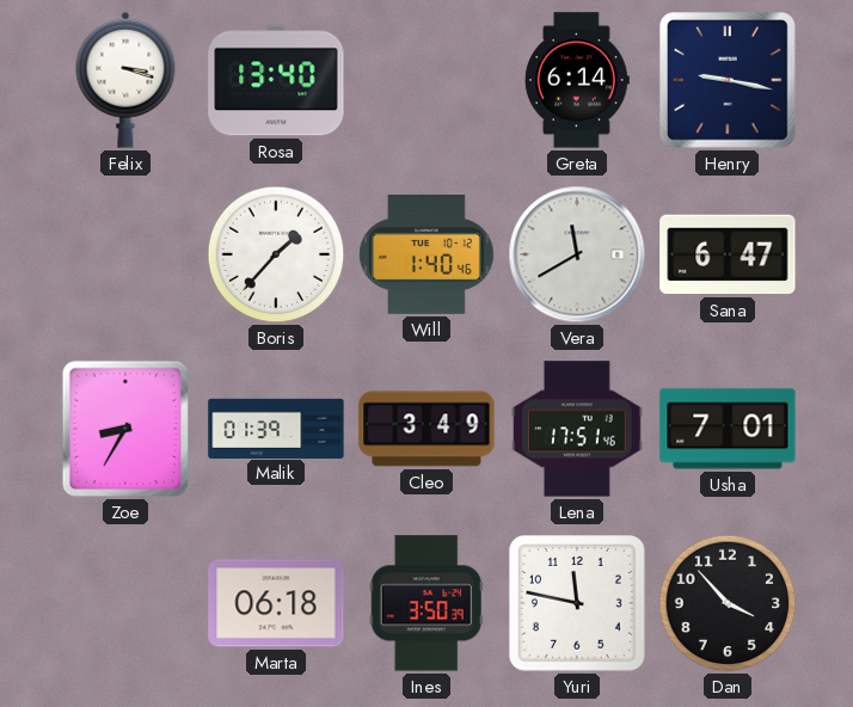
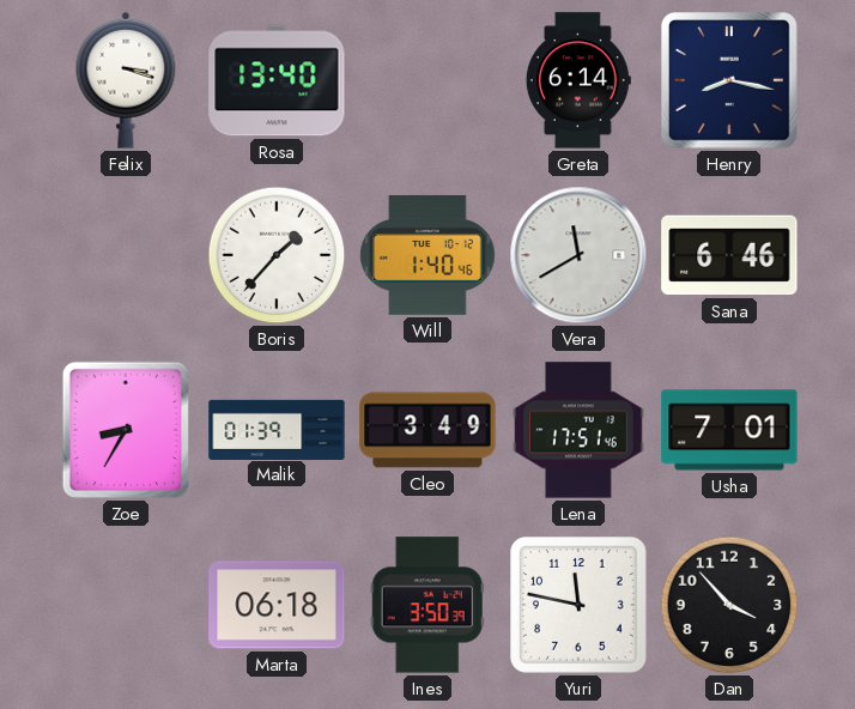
Henry: 9:17 -> 8:17
Sana: 6:47 -> 6:46
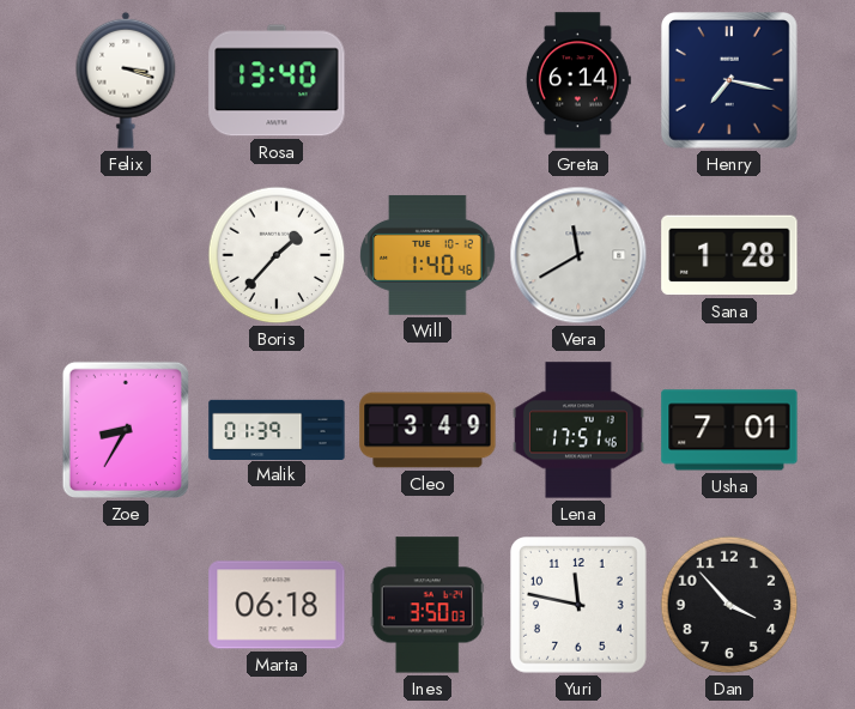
Henry: 8:17 -> 7:17
Sana: 6:46 -> 1:28
Ines: 3:50:39 -> 3:50:03
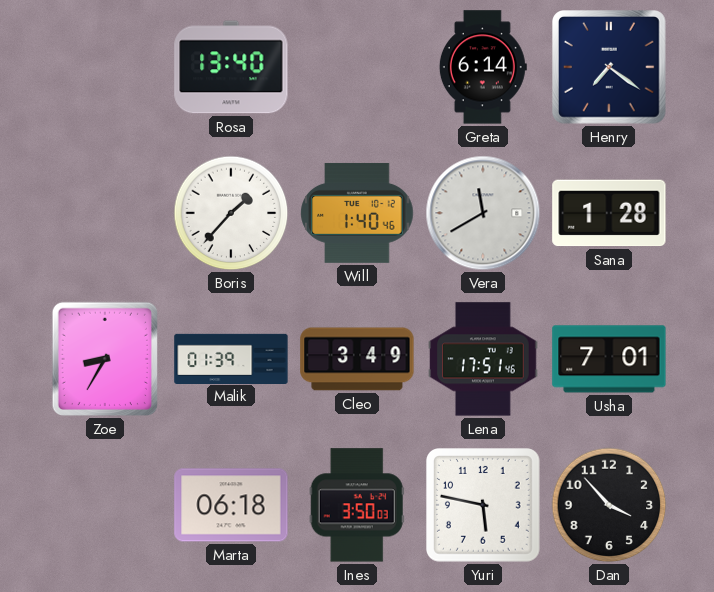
Felix: 3:18 -> none
Henry: 7:17 -> 7:21
Yuri: 11:47 -> 5:47
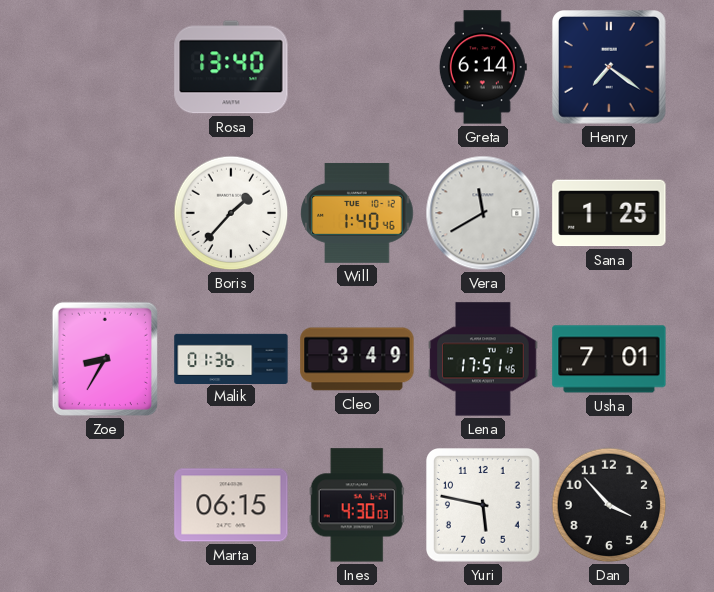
Sana: 1:28 -> 1:25
Malik: 01:39 -> 01:36
Marta: 06:18 -> 06:15
Ines: 3:50 -> 4:30
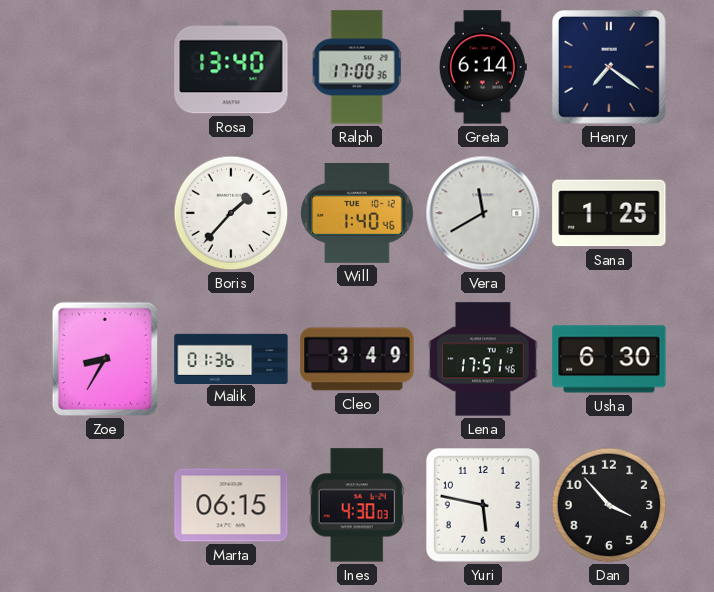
Ralph: none -> 17:00
Usha: 7:01 -> 6:30
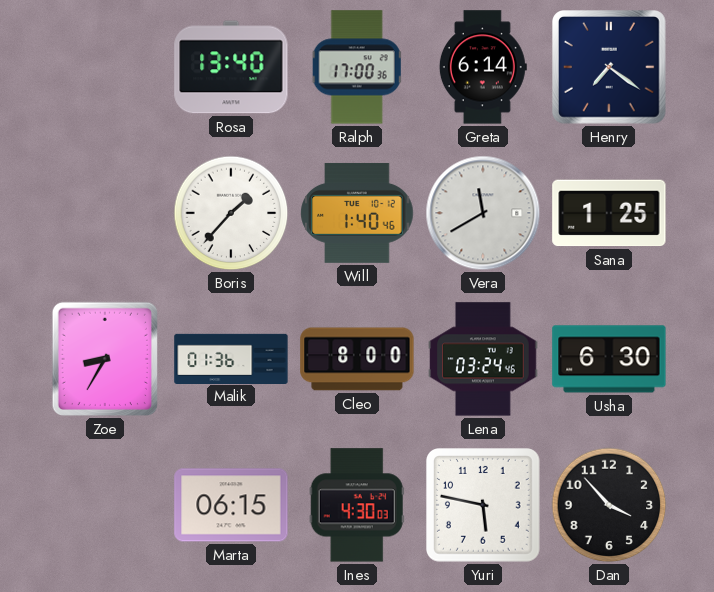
Cleo: 3:49 -> 8:00
Lena: 17:51 -> 03:24
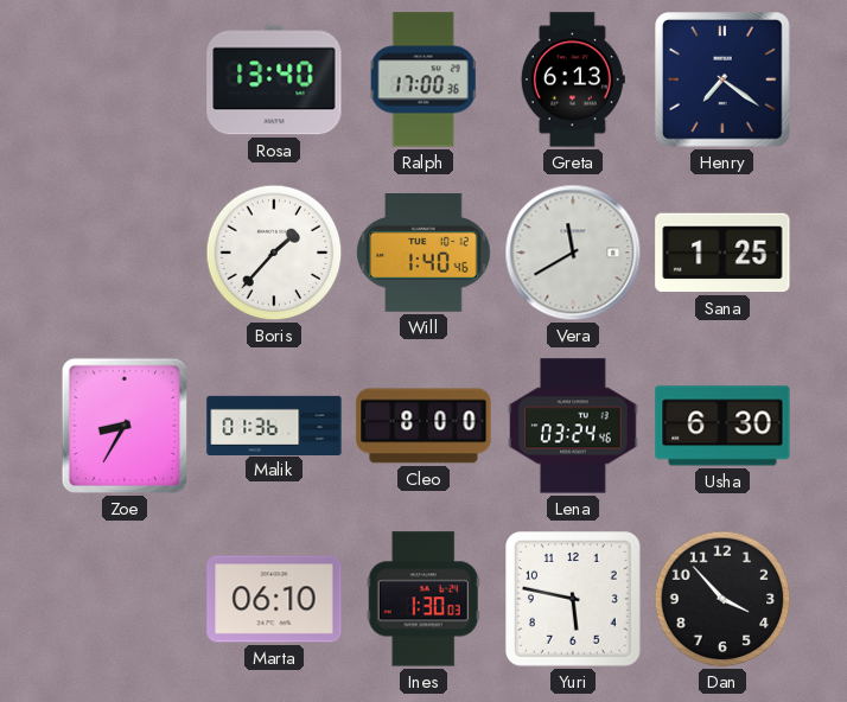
Greta: 6:14 -> 6:13
Marta: 06:15 -> 06:10
Ines: 4:30 -> 1:30
